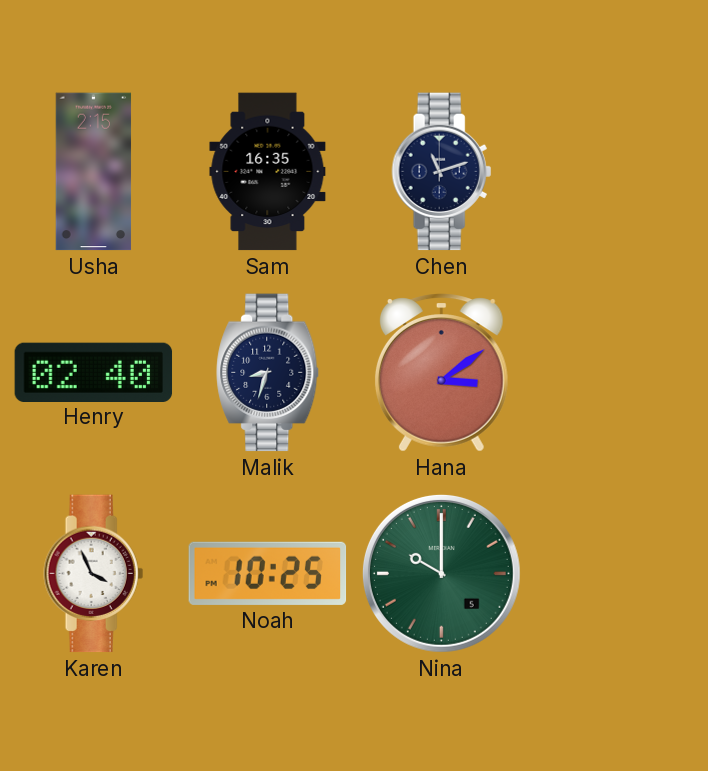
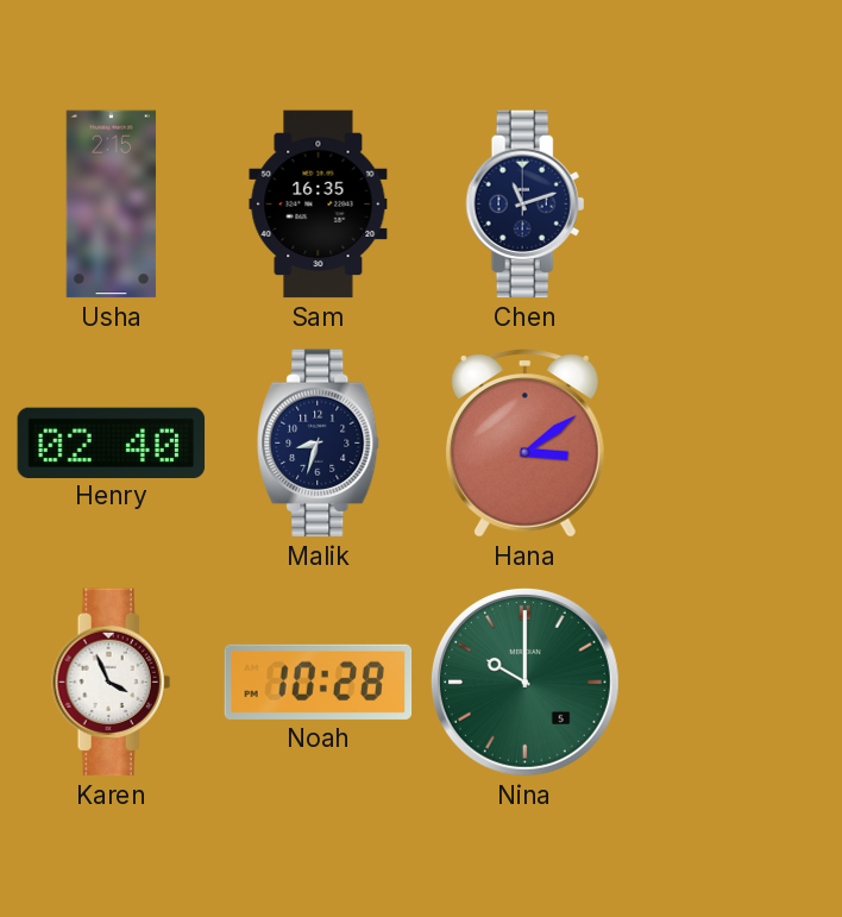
Noah: 10:25 -> 10:28
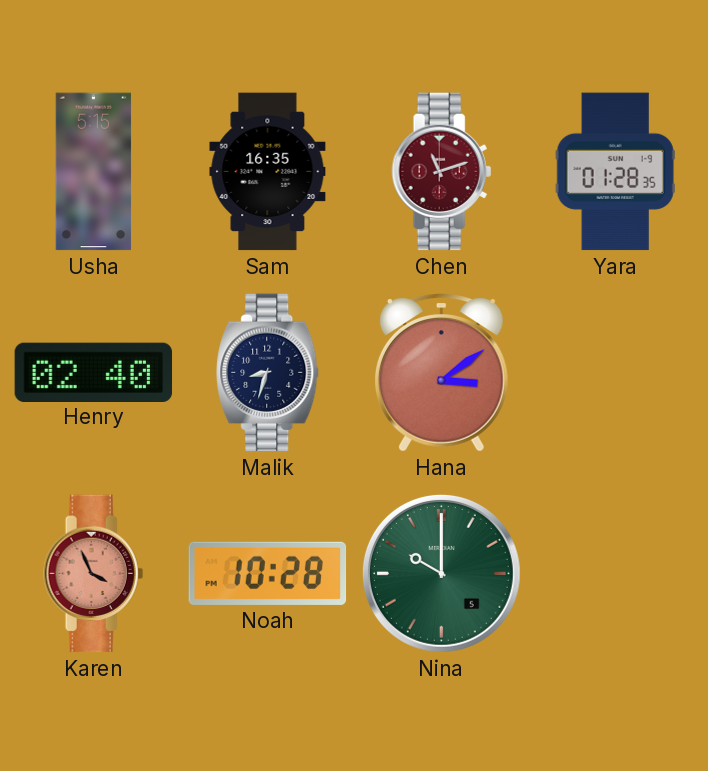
Usha: 2:15 -> 5:15
Chen dial: navy -> burgundy
Yara: none -> 01:28
Karen dial: white -> salmon
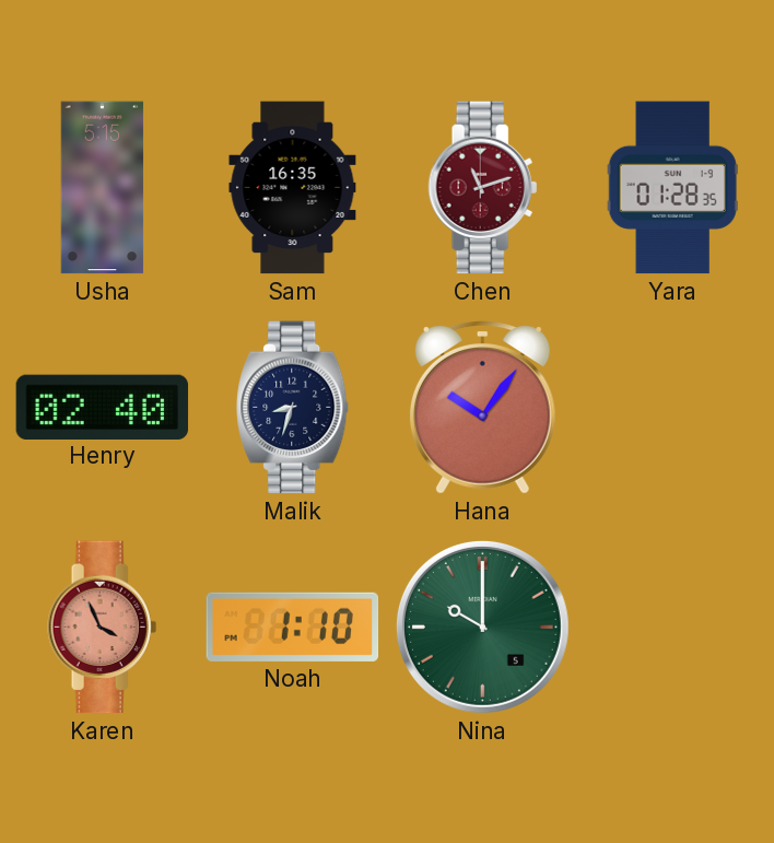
Hana: 3:09 -> 10:06
Noah: 10:28 -> 1:10
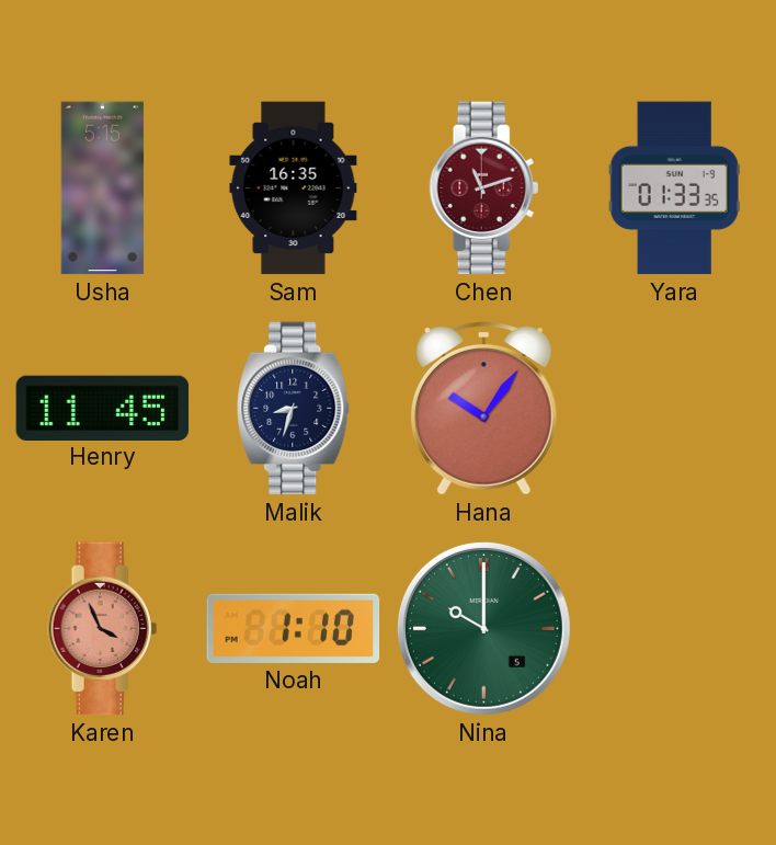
Yara: 01:28 -> 01:33
Henry: 02:40 -> 11:45
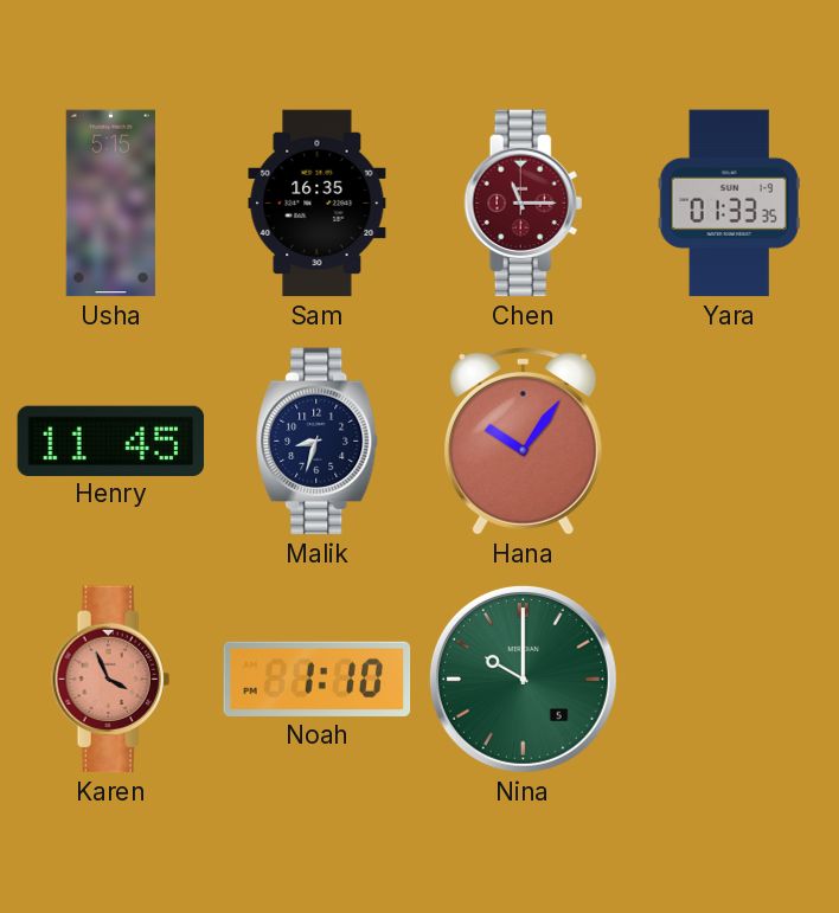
Chen: 11:12 -> 11:15
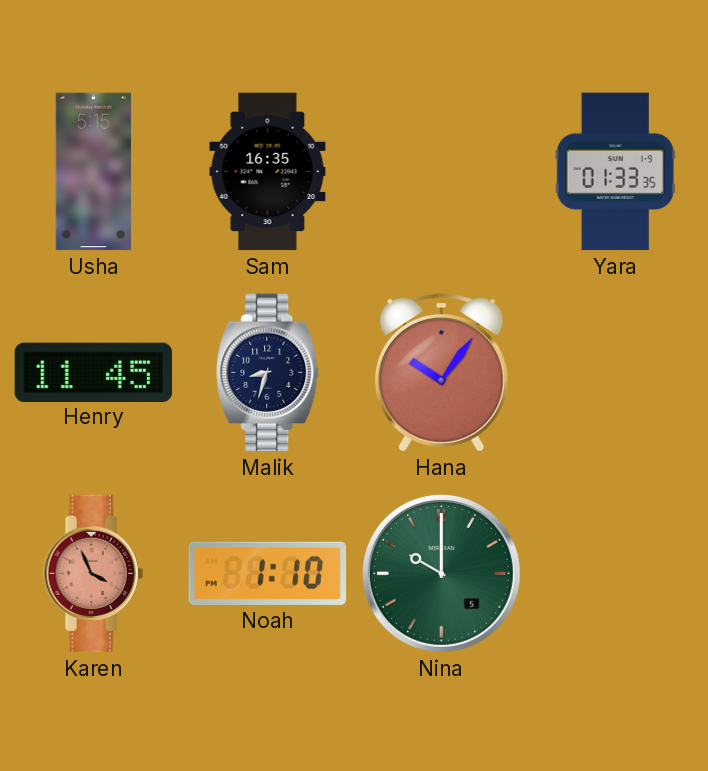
Chen: 11:15 -> none
